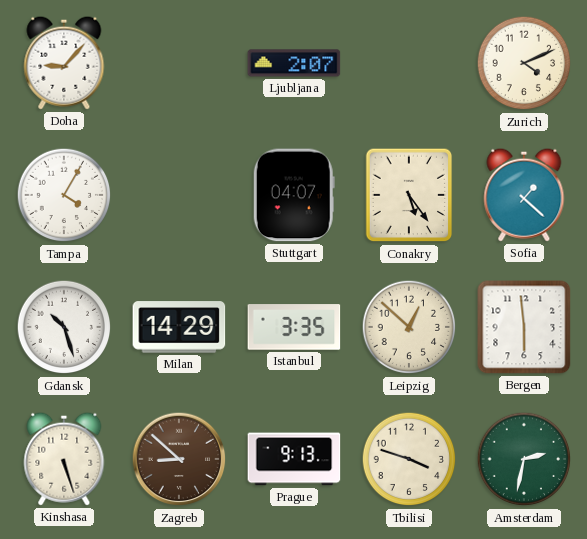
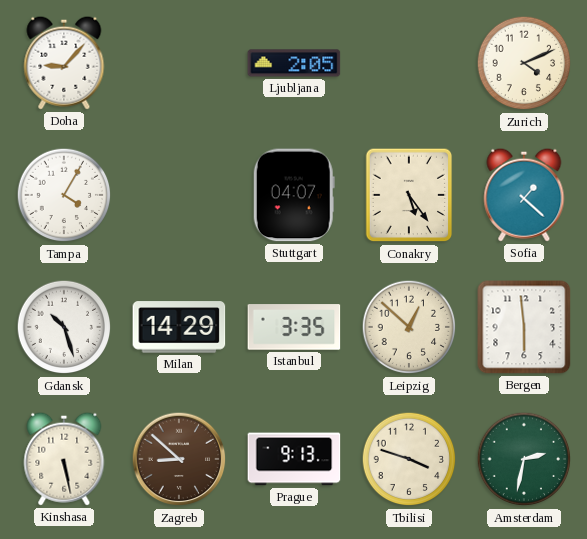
Ljubljana: 2:07 -> 2:05
Kinshasa: 5:27 -> 5:28
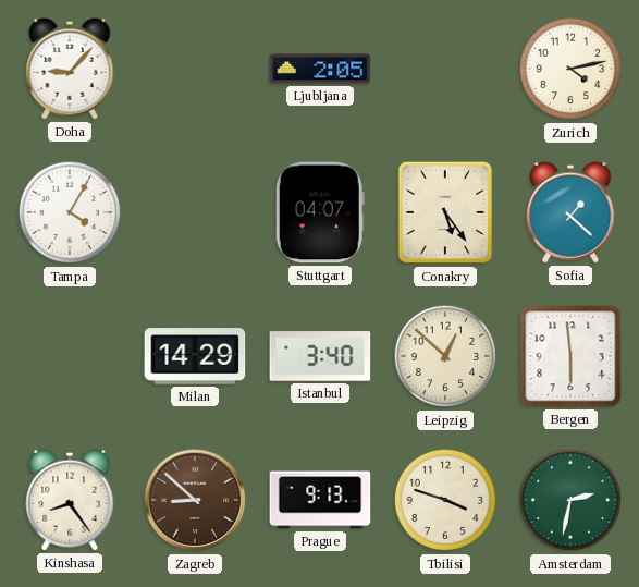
Zurich: 4:11 -> 4:13
Gdansk: 10:27 -> none
Istanbul: 3:35 -> 3:40
Kinshasa: 5:28 -> 8:24
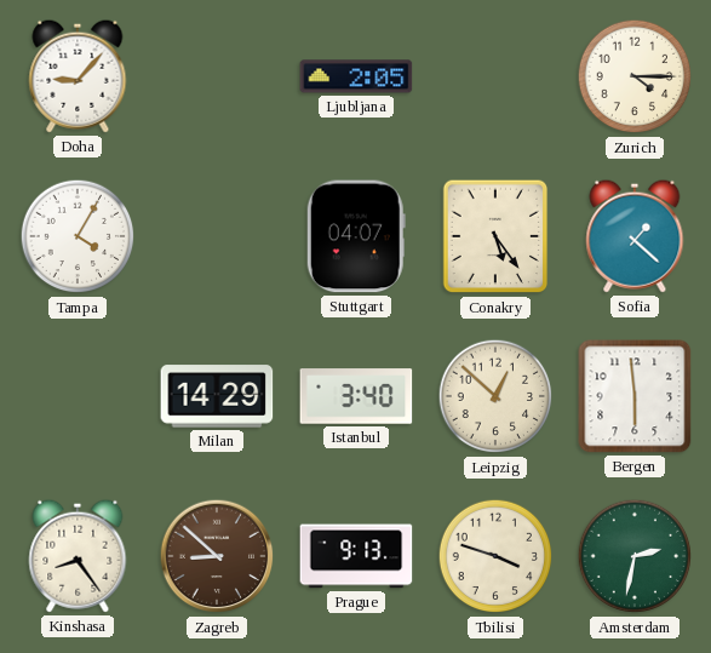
Zurich: 4:13 -> 4:15
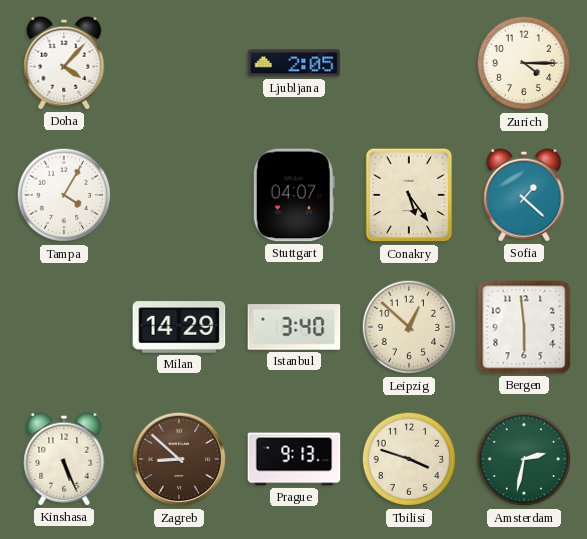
Doha: 9:07 -> 4:07
Kinshasa: 8:24 -> 5:26
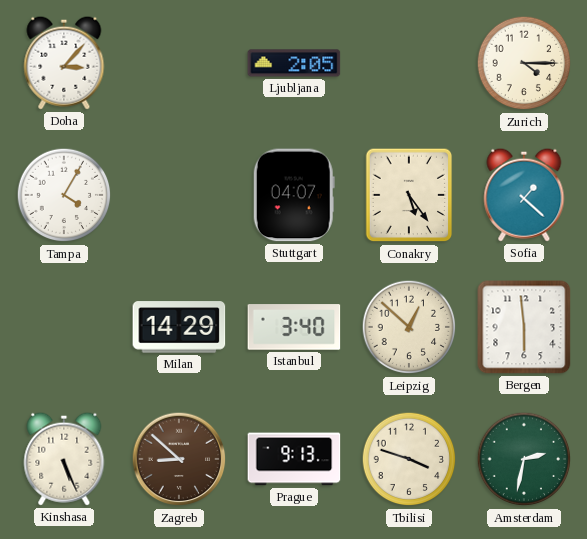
Doha: 4:07 -> 3:07
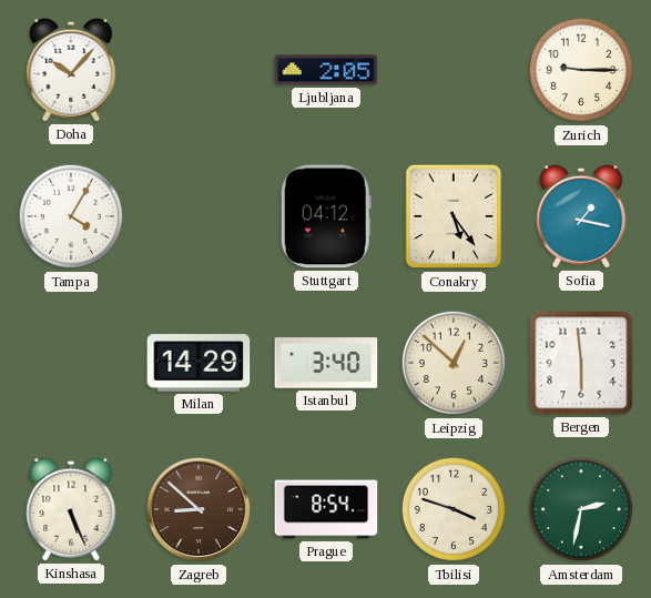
Doha: 3:07 -> 10:07
Zurich: 4:15 -> 9:15
Stuttgart: 04:07 -> 04:12
Sofia: 1:22 -> 1:17
Prague: 9:13 -> 8:54
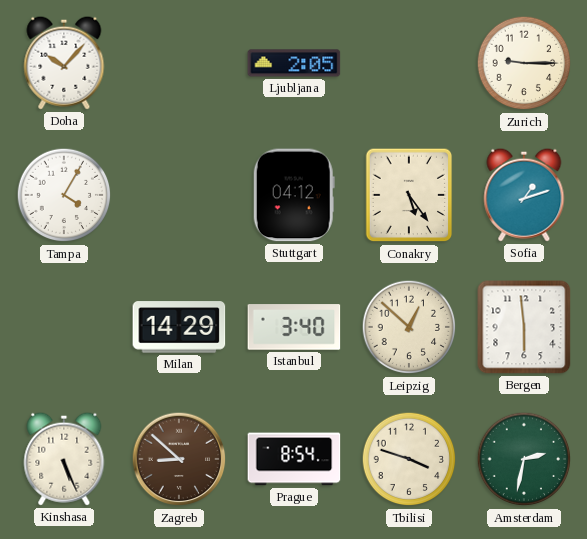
Sofia: 1:17 -> 1:12
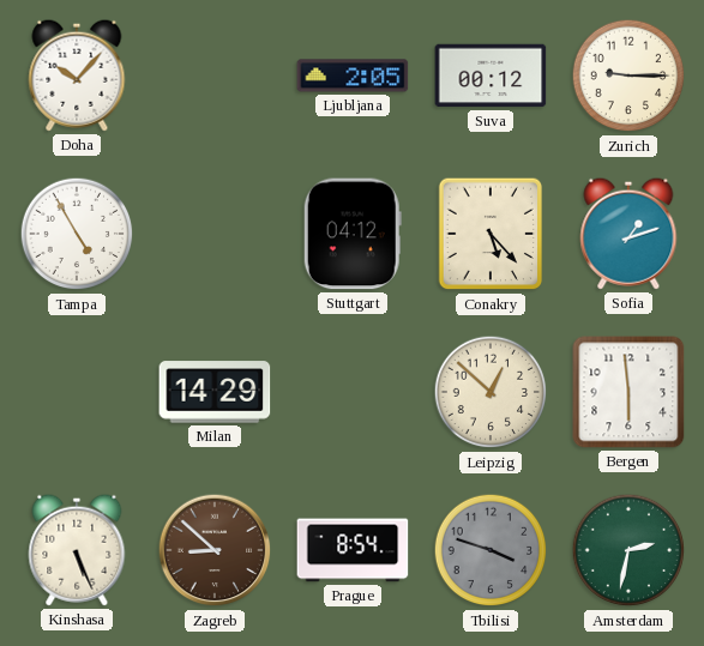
Suva: none -> 00:12
Tampa: 4:05 -> 4:55
Conakry: 5:24 -> 5:23
Istanbul: 3:40 -> none
Tbilisi dial: cream -> grey
